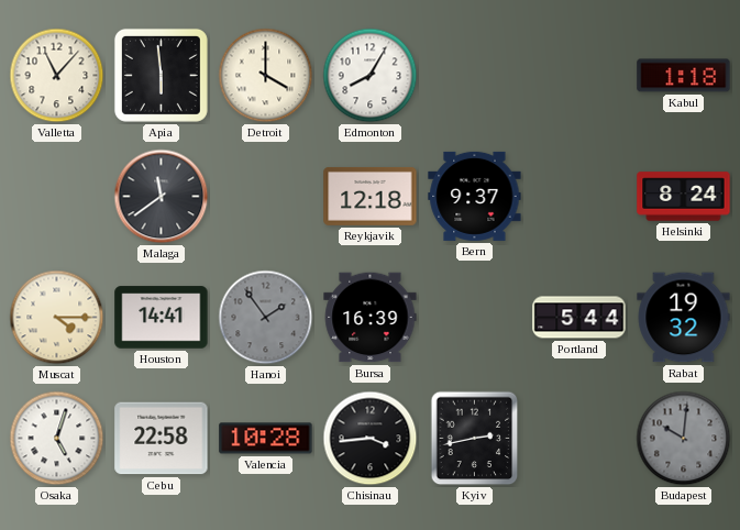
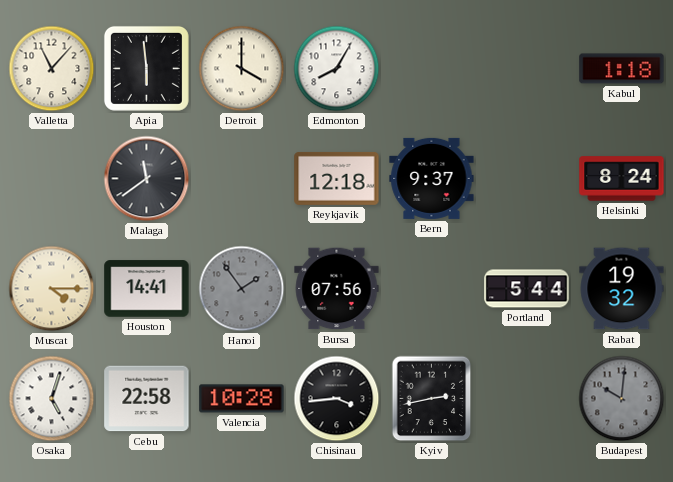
Bursa: 16:39 -> 07:56
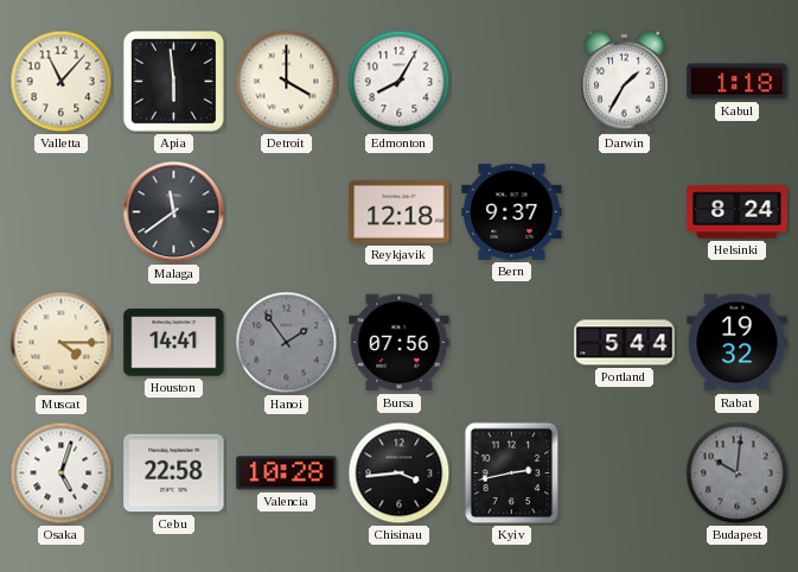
Darwin: none -> 1:35
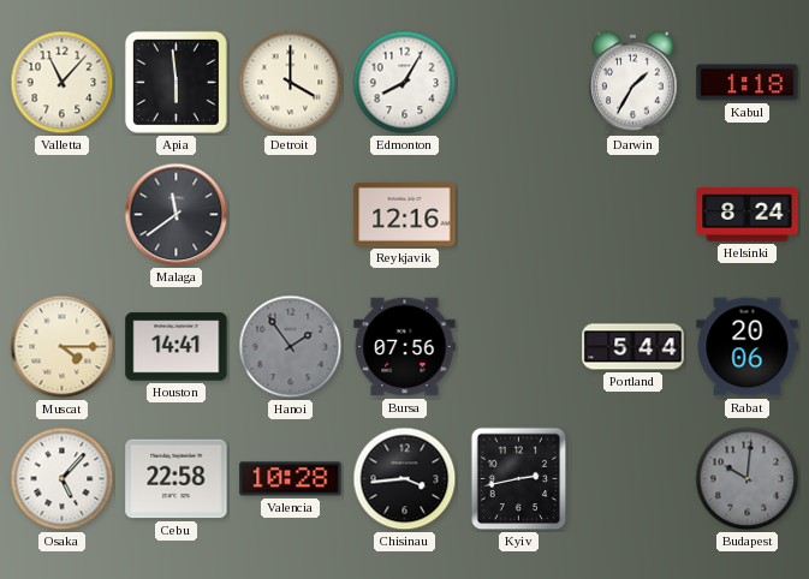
Reykjavik: 12:18 -> 12:16
Bern: 9:37 -> none
Rabat: 19:32 -> 20:06
Osaka: 5:03 -> 5:07
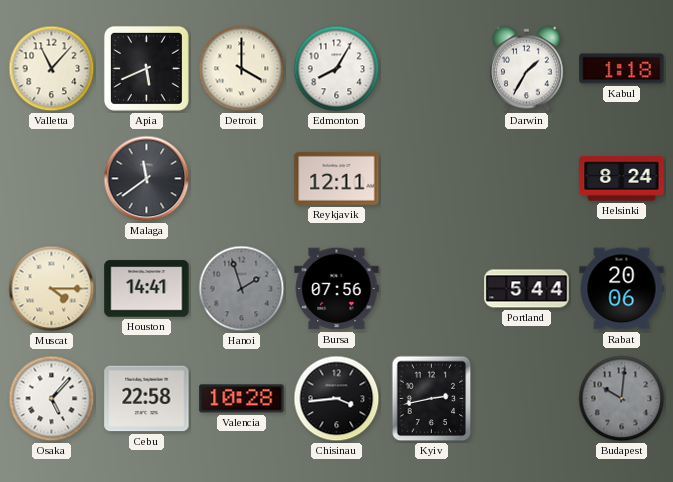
Apia: 5:59 -> 5:41
Reykjavik: 12:16 -> 12:11
Hanoi: 1:54 -> 1:57
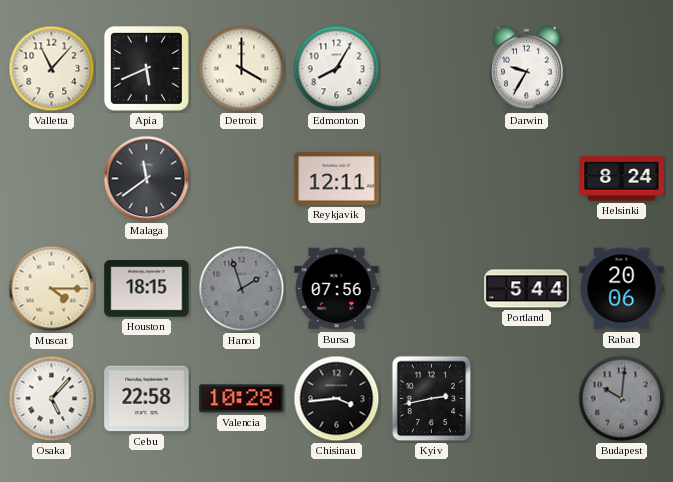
Darwin: 1:35 -> 9:35
Kabul: 1:18 -> none
Houston: 14:41 -> 18:15
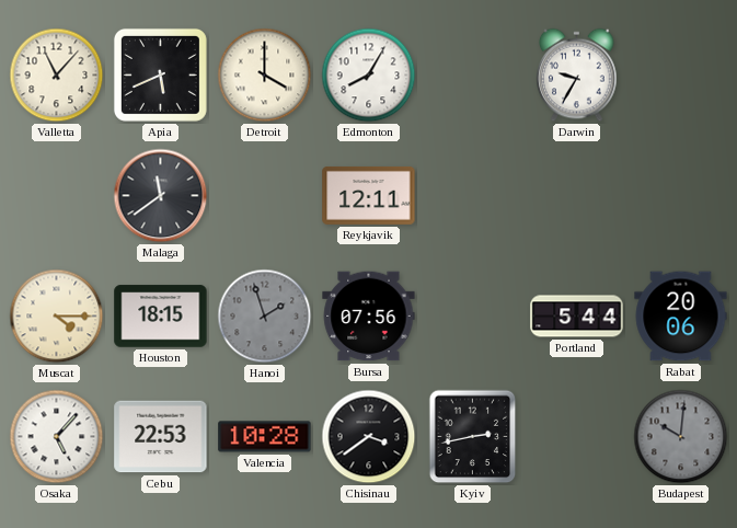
Helsinki: 8:24 -> none
Cebu: 22:58 -> 22:53
Chisinau: 3:44 -> 3:39
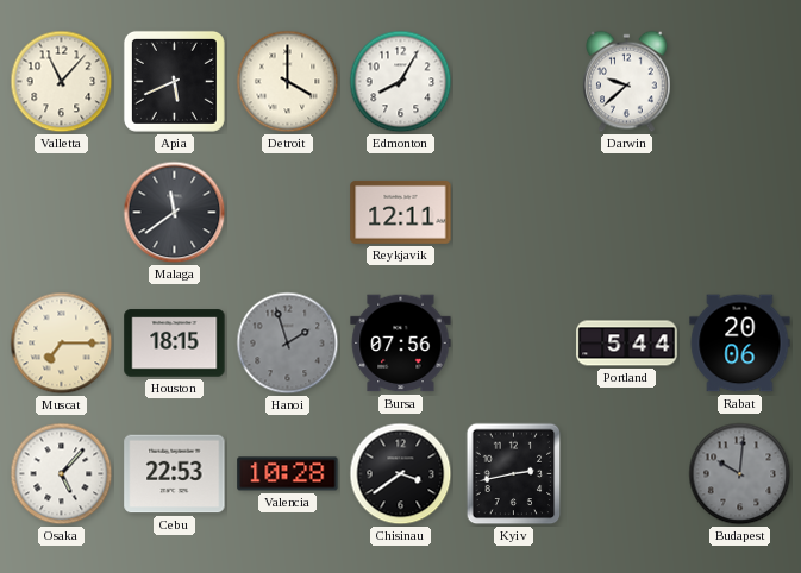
Darwin: 9:35 -> 9:38
Muscat: 4:15 -> 7:15
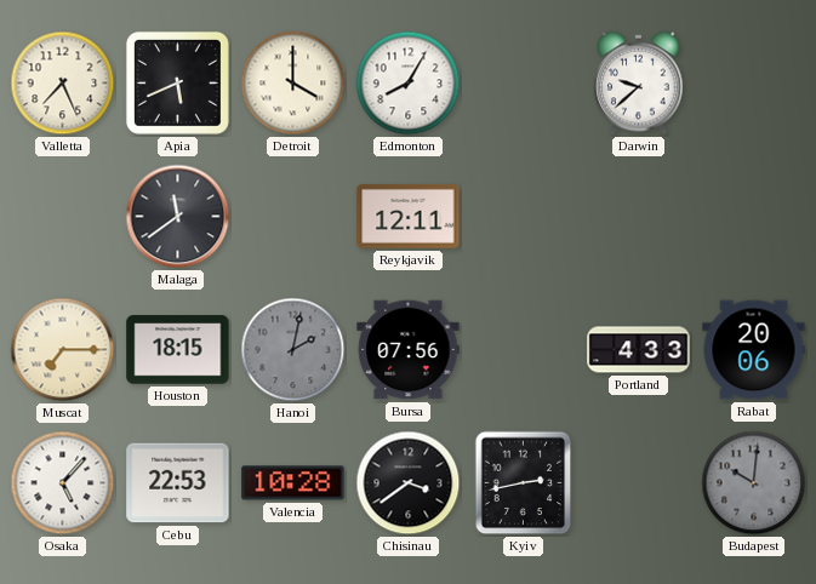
Valletta: 11:07 -> 7:26
Hanoi: 1:57 -> 2:02
Portland: 5:44 -> 4:33
